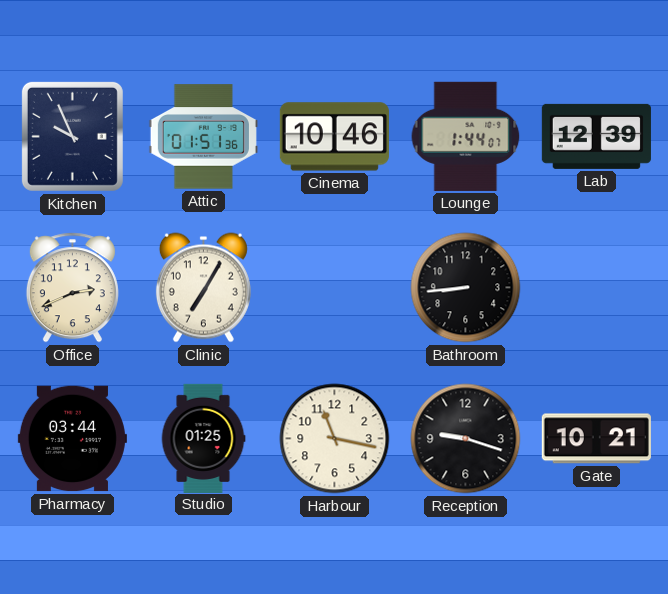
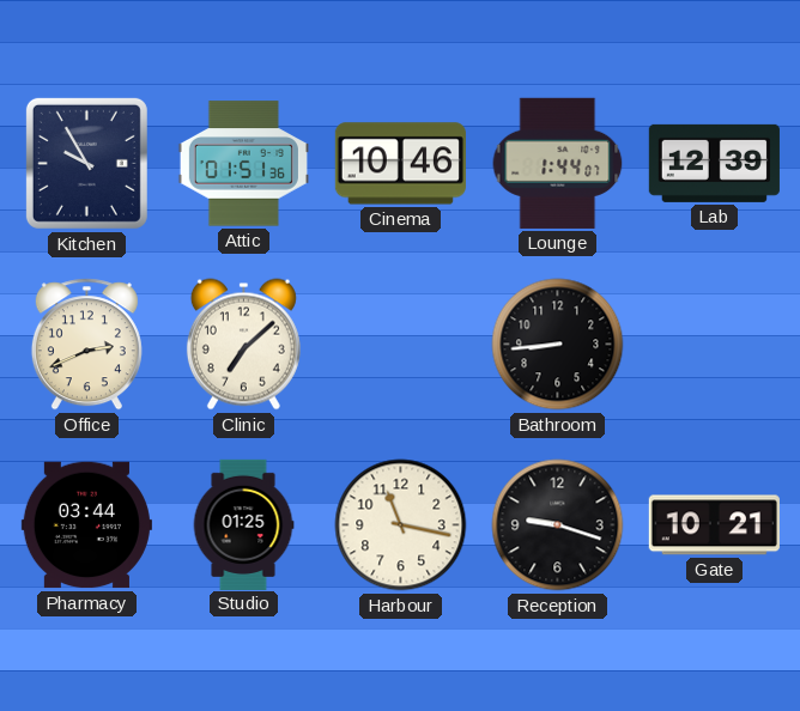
Kitchen: 9:56 -> 9:55
Clinic: 7:05 -> 7:08
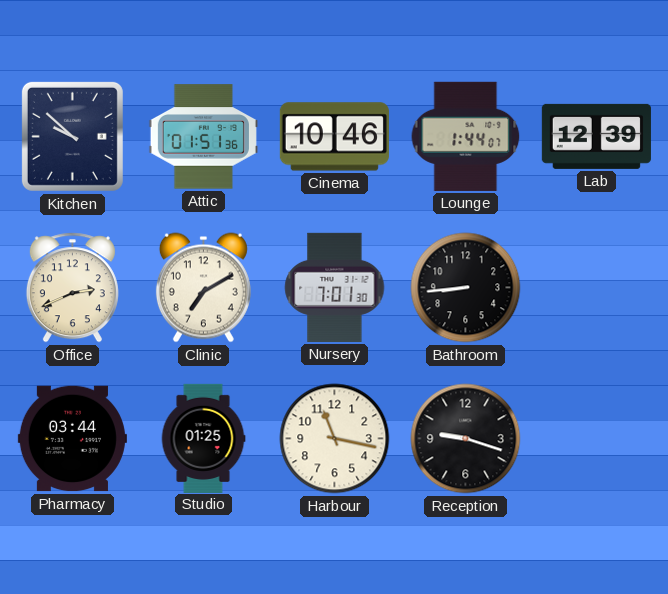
Kitchen: 9:55 -> 9:52
Clinic: 7:08 -> 7:10
Nursery: none -> 7:01
Gate: 10:21 -> none
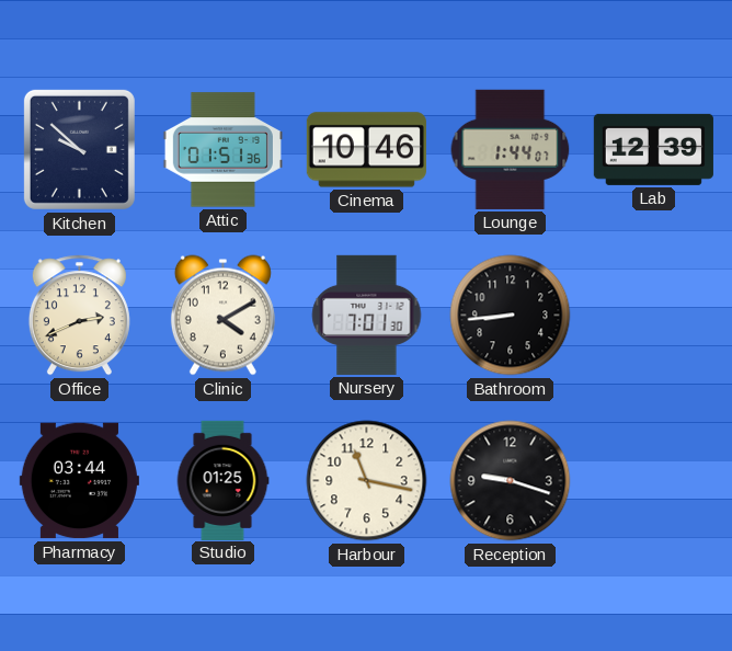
Clinic: 7:10 -> 4:10
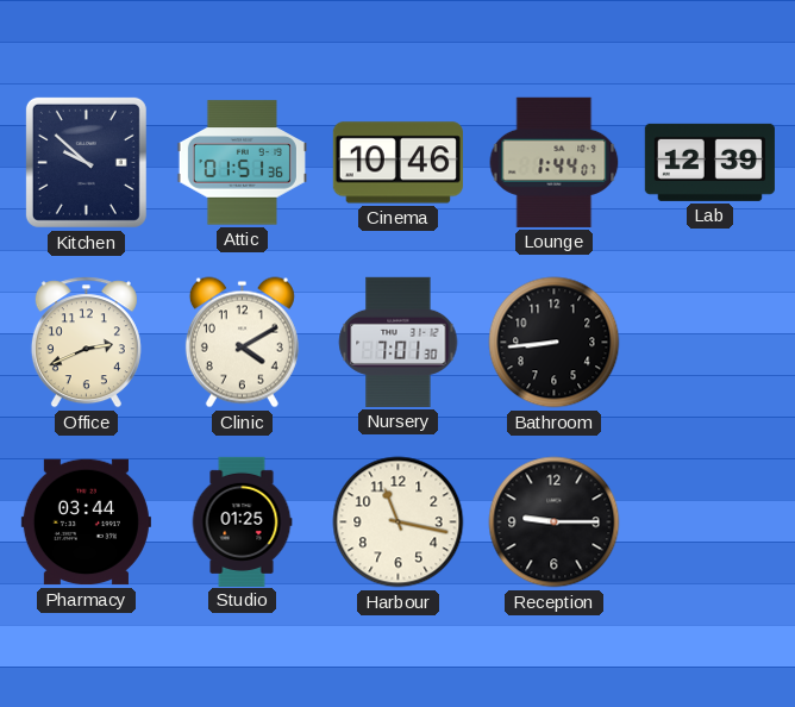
Reception: 9:18 -> 9:15
